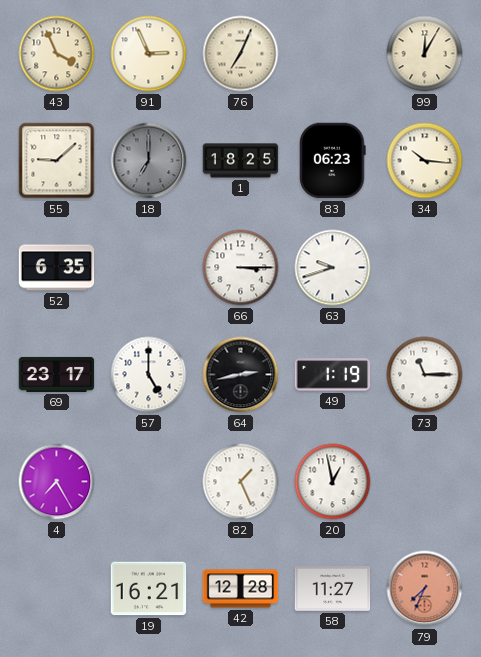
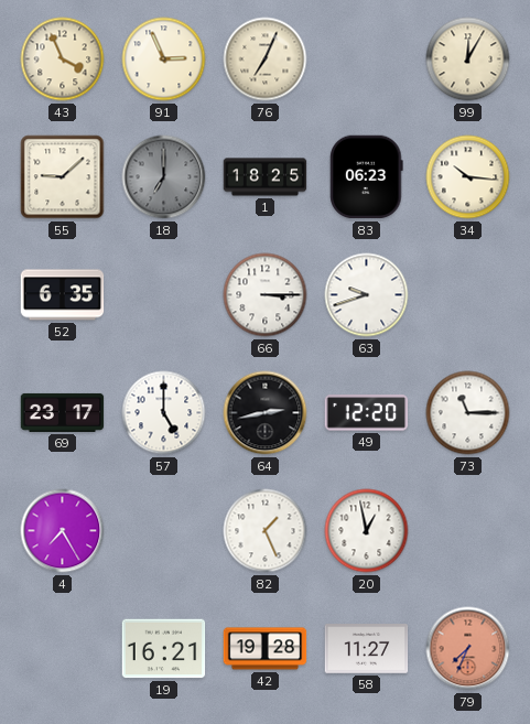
49: 1:19 -> 12:20
42: 12:28 -> 19:28
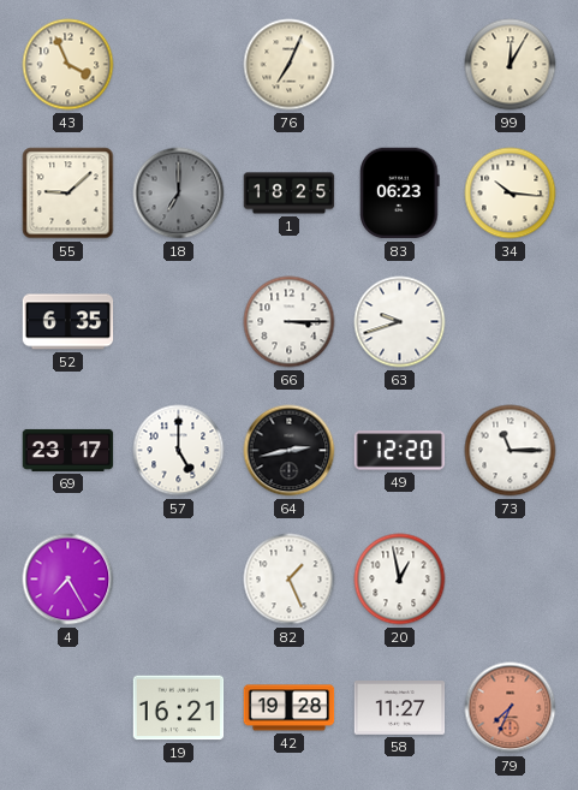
91: 2:56 -> none
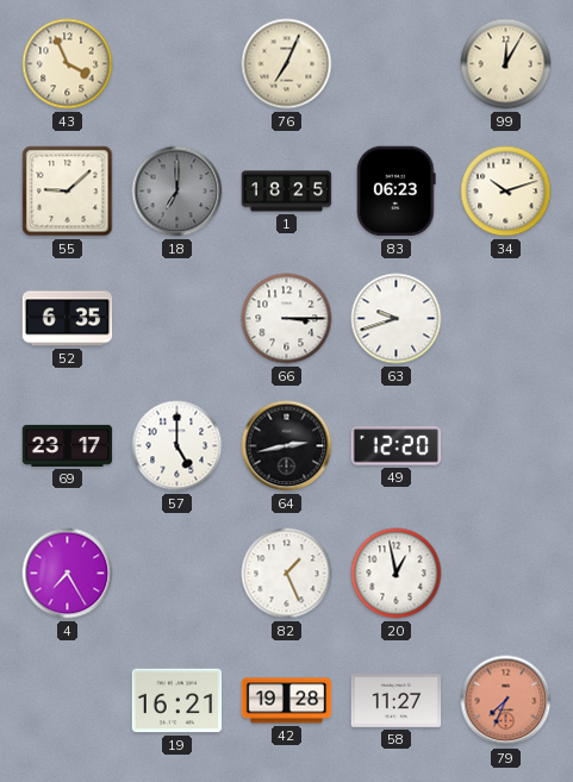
34: 10:16 -> 10:12
73: 11:15 -> none
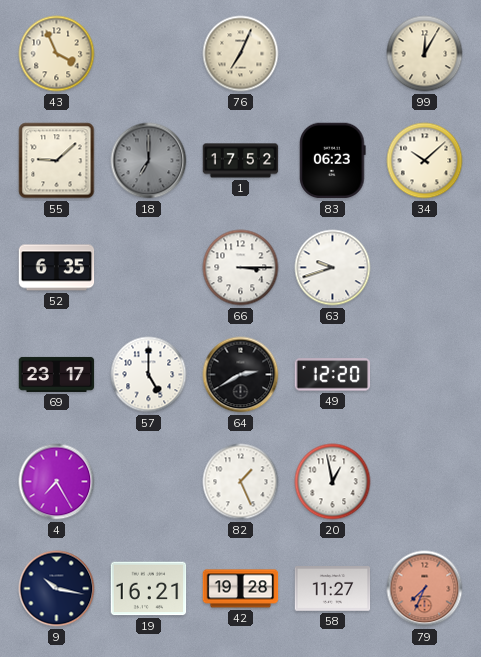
1: 18:25 -> 17:52
34: 10:12 -> 10:08
64: 2:43 -> 2:40
9: none -> 10:17
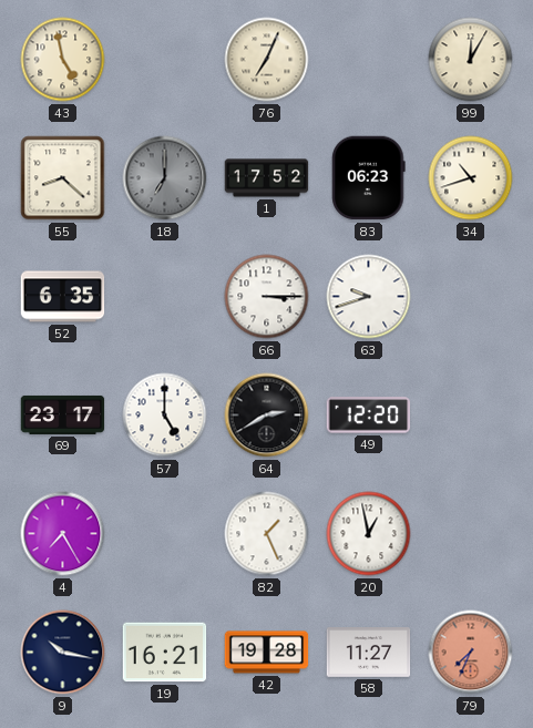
43: 3:56 -> 4:58
55: 9:08 -> 8:22
34: 10:08 -> 10:42
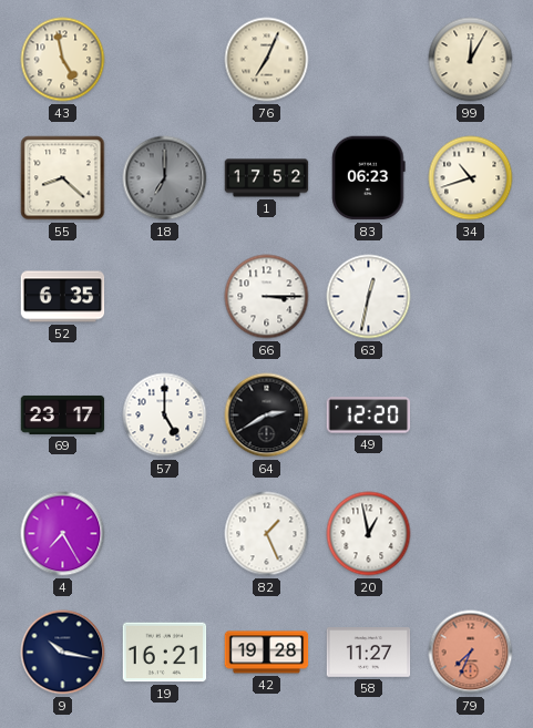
63: 9:42 -> 12:32
